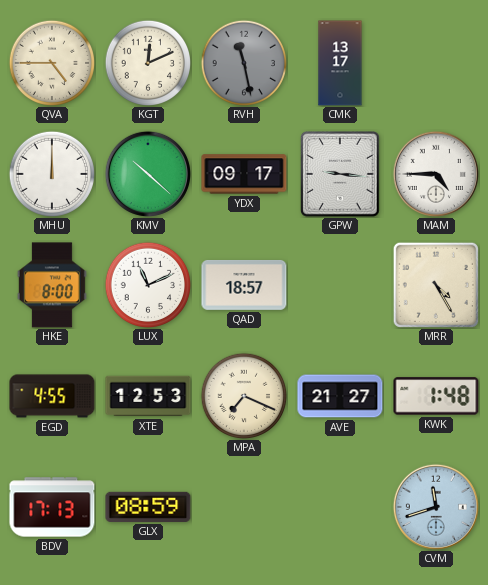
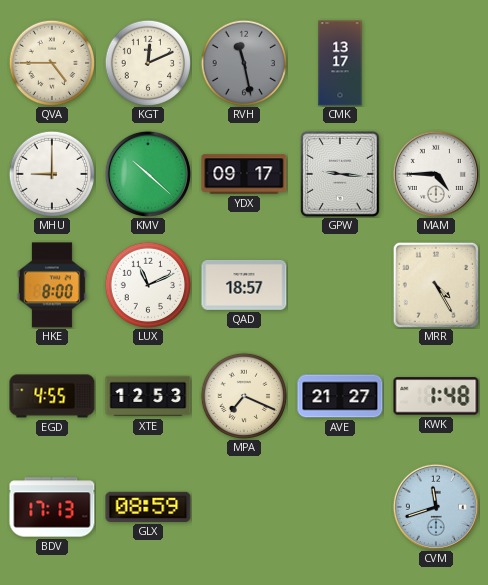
MHU: 12:00 -> 9:00
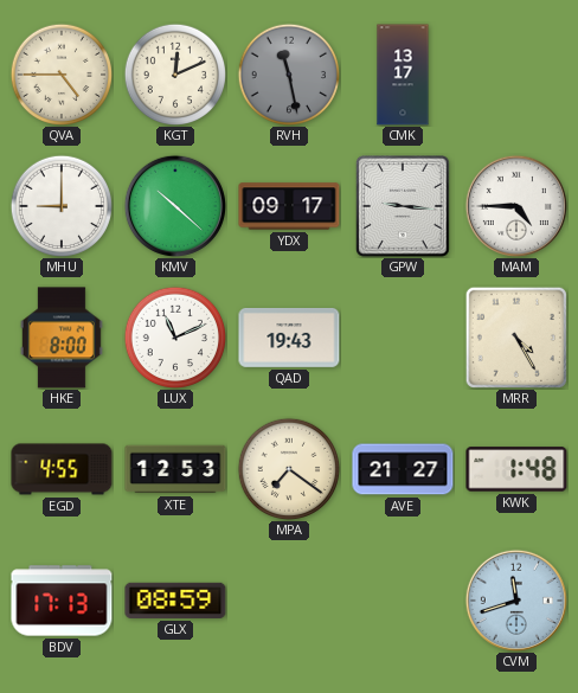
QAD: 18:57 -> 19:43
MPA: 7:19 -> 7:21
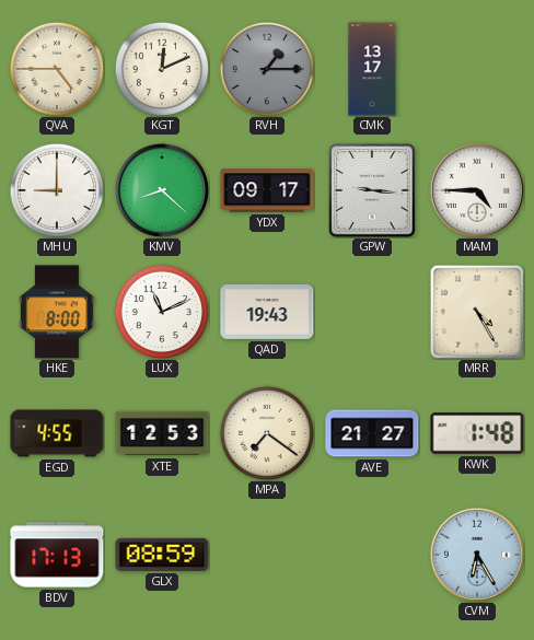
RVH: 11:28 -> 1:15
KMV: 10:22 -> 8:22
CVM: 11:42 -> 6:25
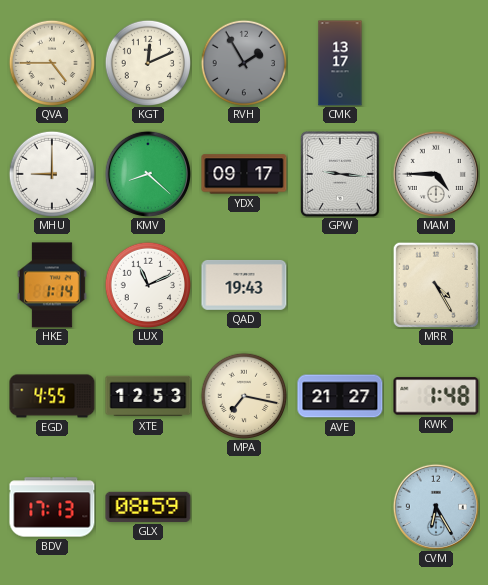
RVH: 1:15 -> 1:55
HKE: 8:00 -> 1:14
MPA: 7:21 -> 7:17
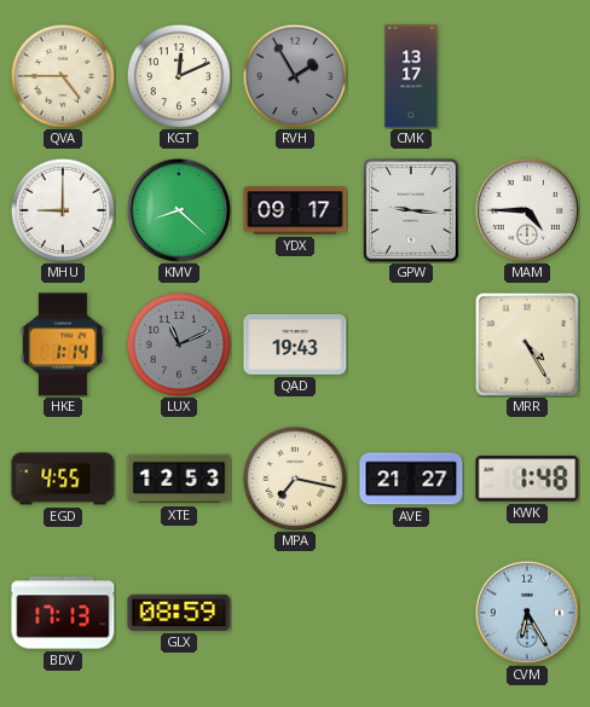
LUX dial: white -> grey
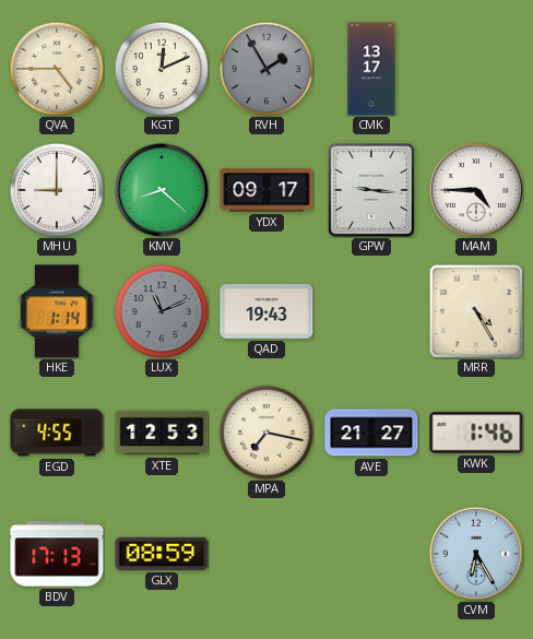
KWK: 1:48 -> 1:46
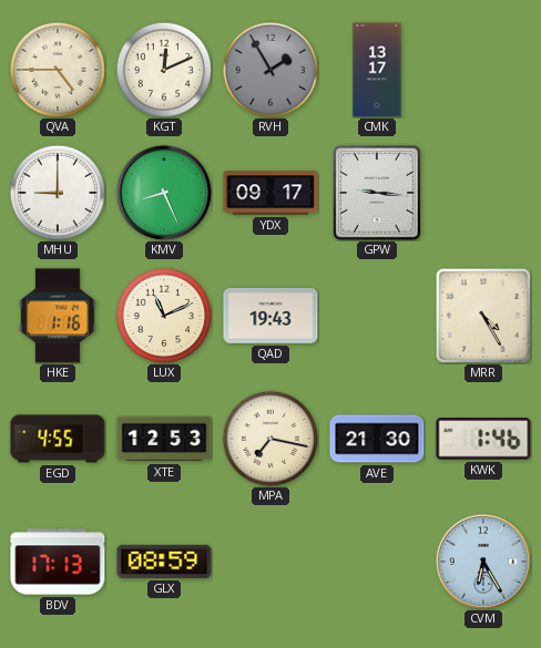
KMV: 8:22 -> 8:26
MAM: 4:45 -> none
HKE: 1:14 -> 1:16
LUX dial: grey -> cream
AVE: 21:27 -> 21:30
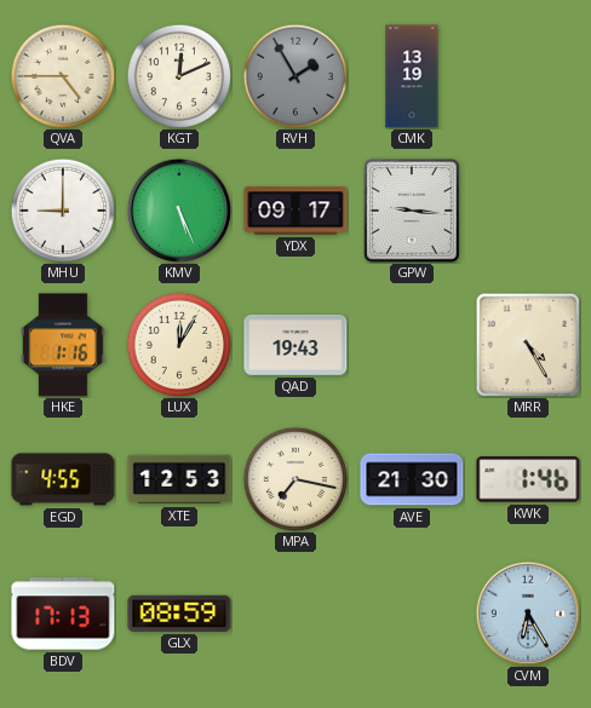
CMK: 13:17 -> 13:19
KMV: 8:26 -> 5:26
LUX: 11:11 -> 12:05
